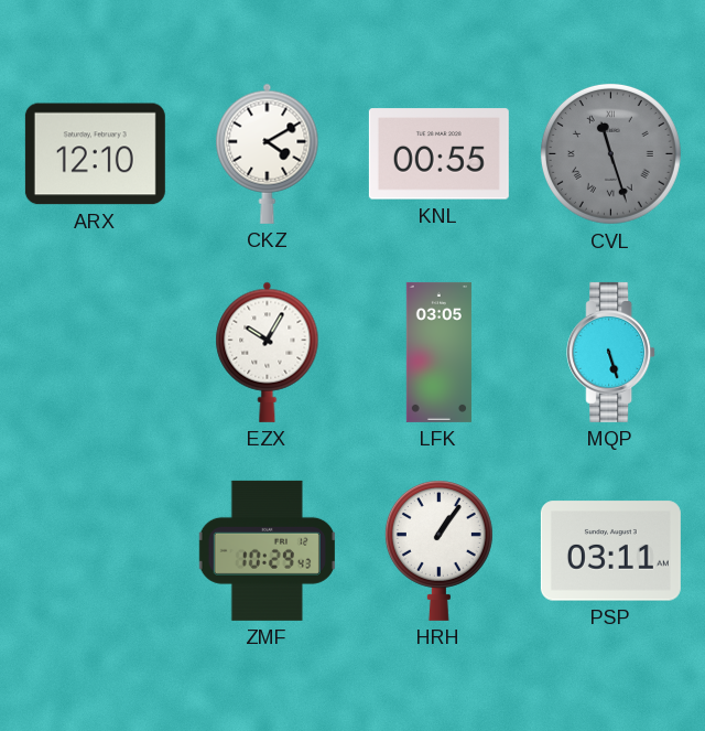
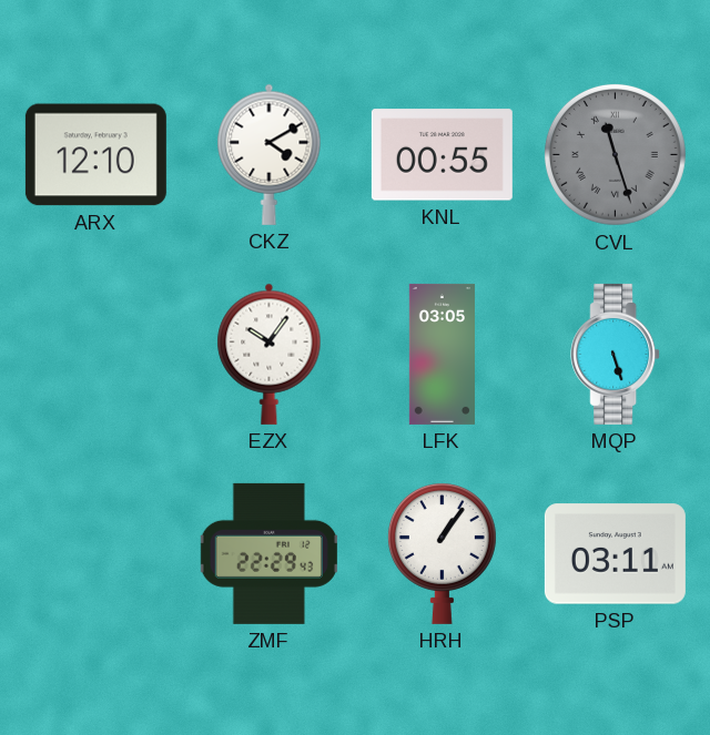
EZX: 10:05 -> 10:06
ZMF: 10:29 -> 22:29
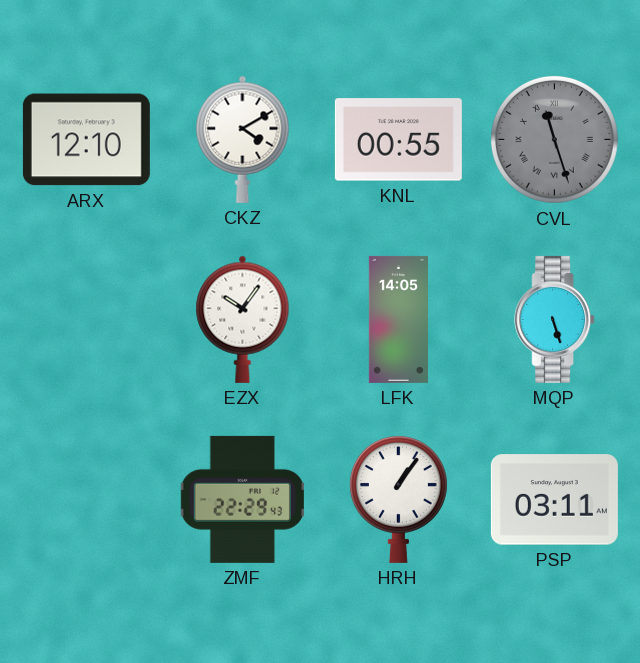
LFK: 03:05 -> 14:05
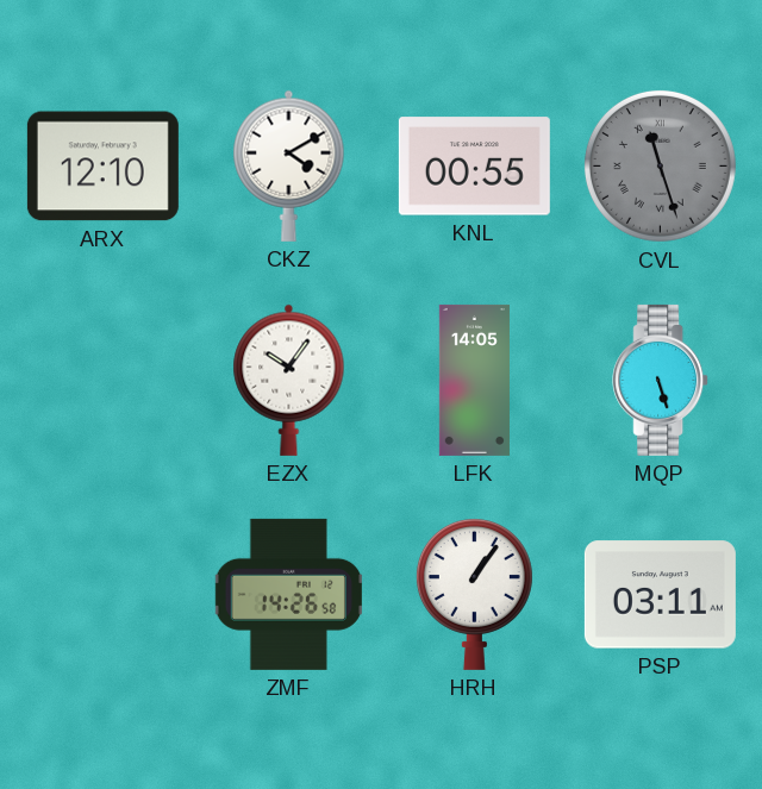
ZMF: 22:29 -> 14:26
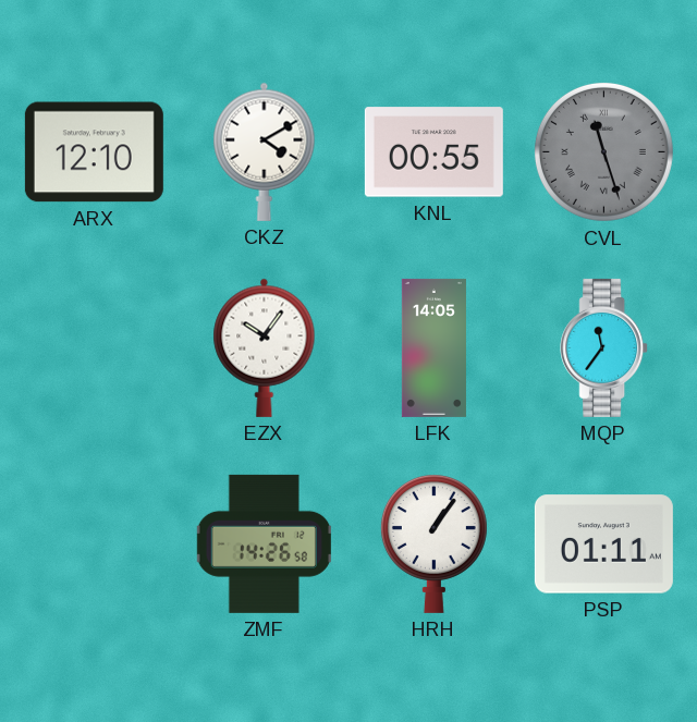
MQP: 5:27 -> 11:36
PSP: 03:11 -> 01:11
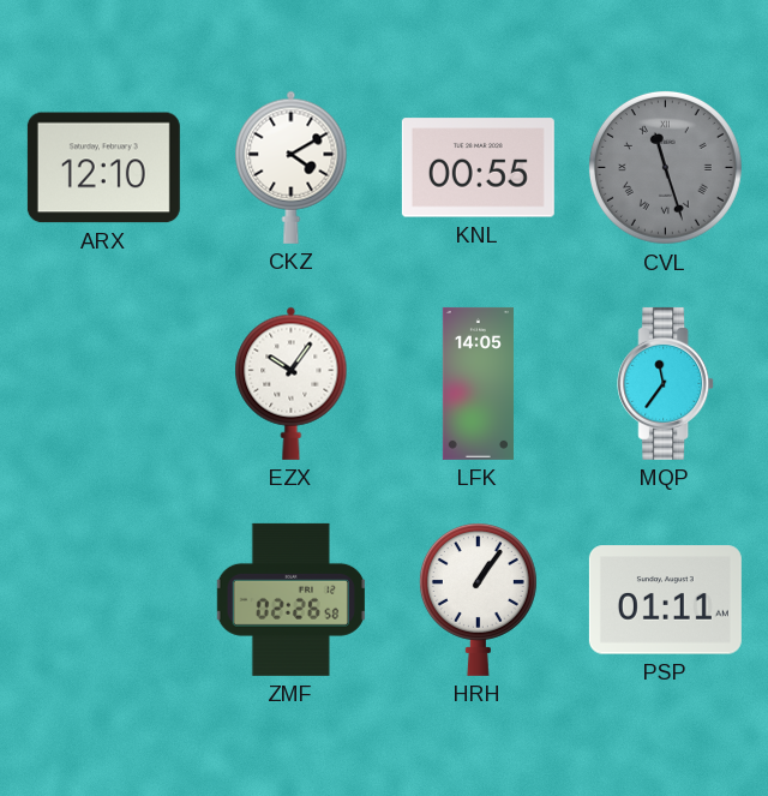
ZMF: 14:26 -> 02:26
